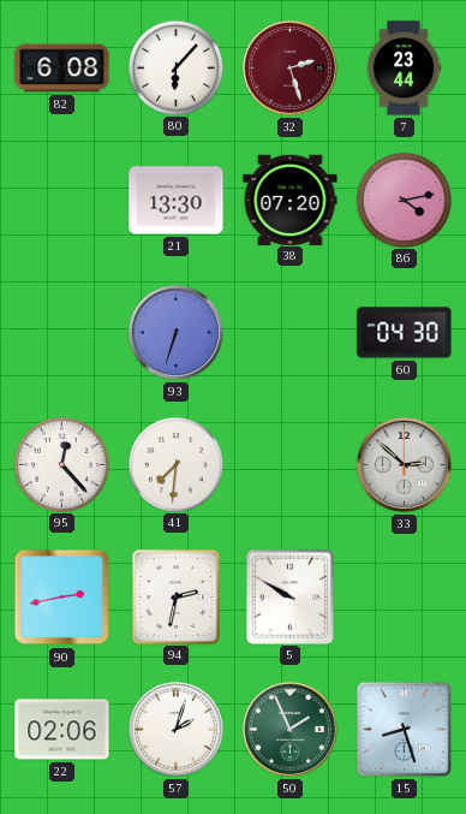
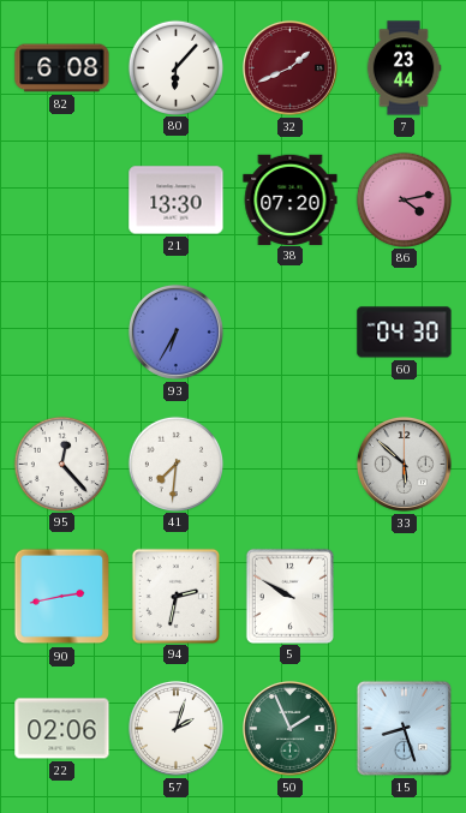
32: 2:27 -> 1:41
93: 6:33 -> 6:35
33: 2:52 -> 5:52
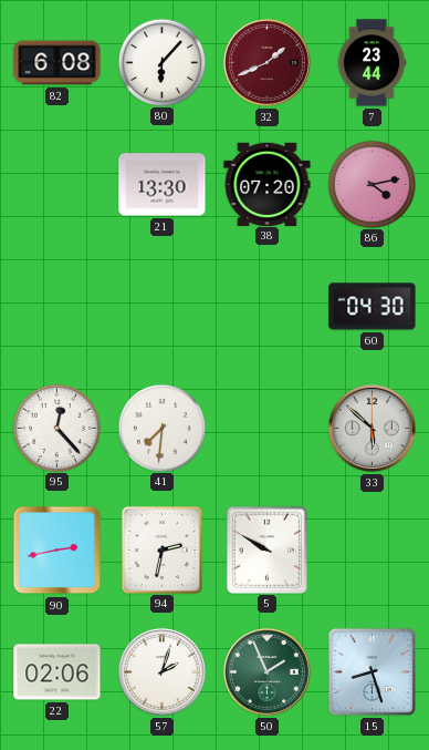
93: 6:35 -> none
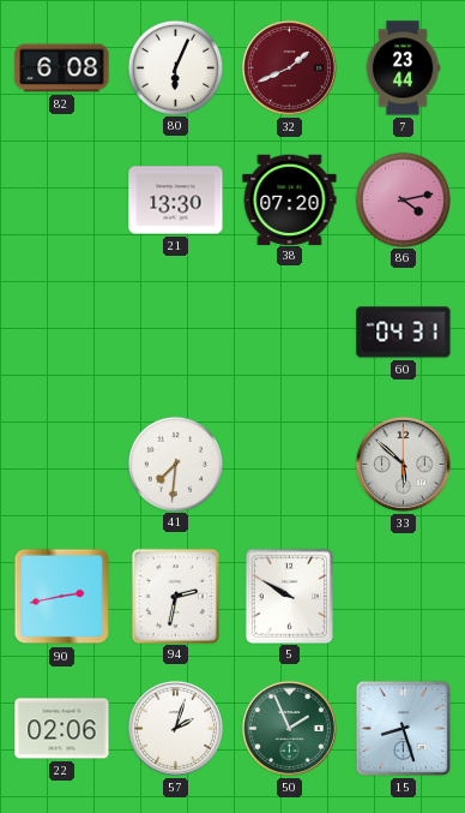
80: 6:07 -> 6:04
60: 04:30 -> 04:31
95: 12:23 -> none
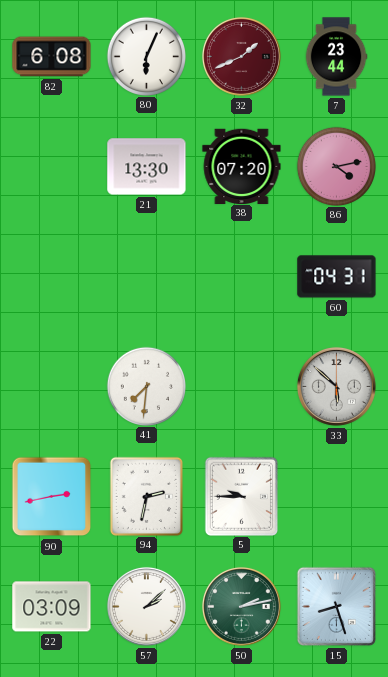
5: 9:50 -> 9:45
22: 02:06 -> 03:09
57: 2:03 -> 2:08
50: 1:56 -> 2:13
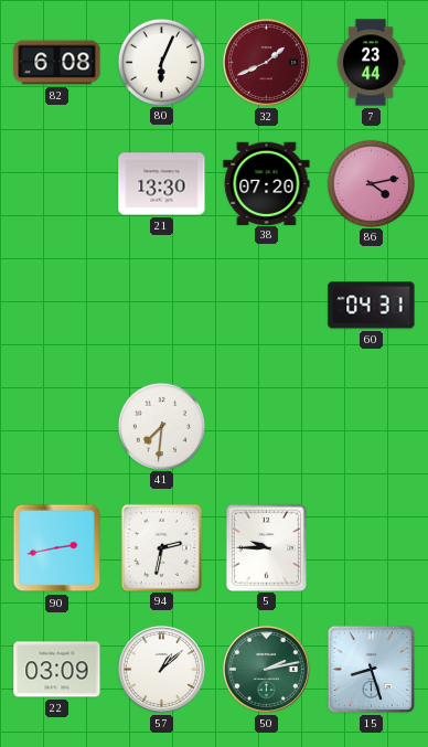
33: 5:52 -> none
57: 2:08 -> 1:08
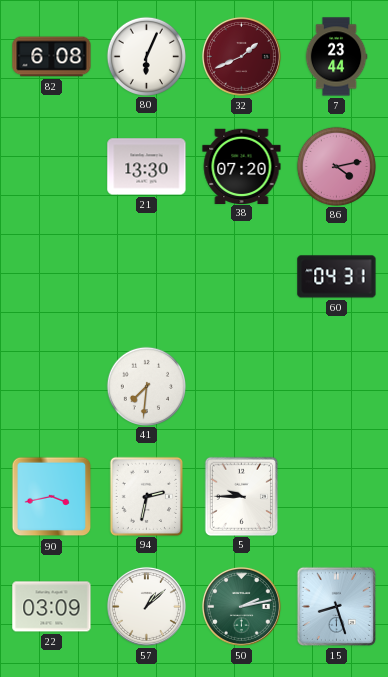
90: 2:43 -> 3:43
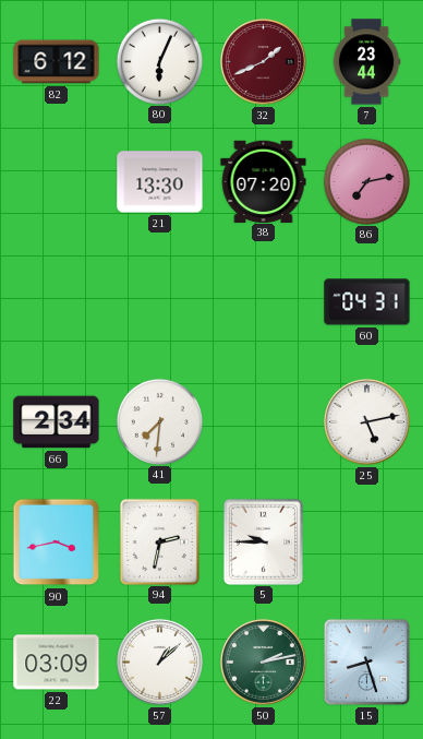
82: 6:08 -> 6:12
86: 4:13 -> 7:13
66: none -> 2:34
25: none -> 5:13
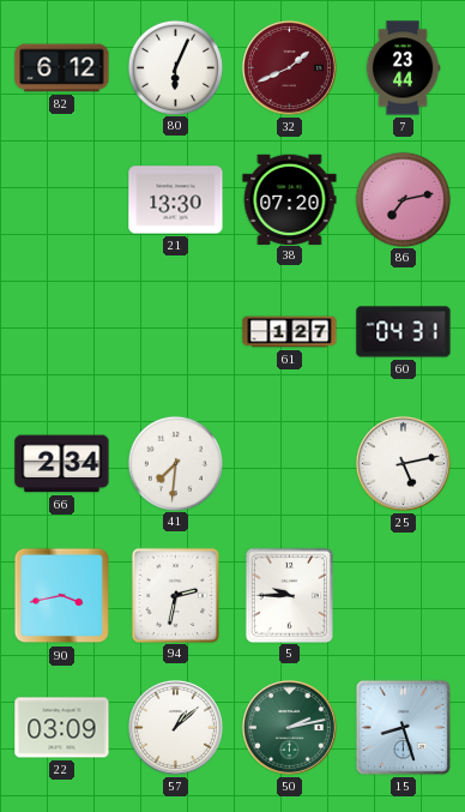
61: none -> 1:27
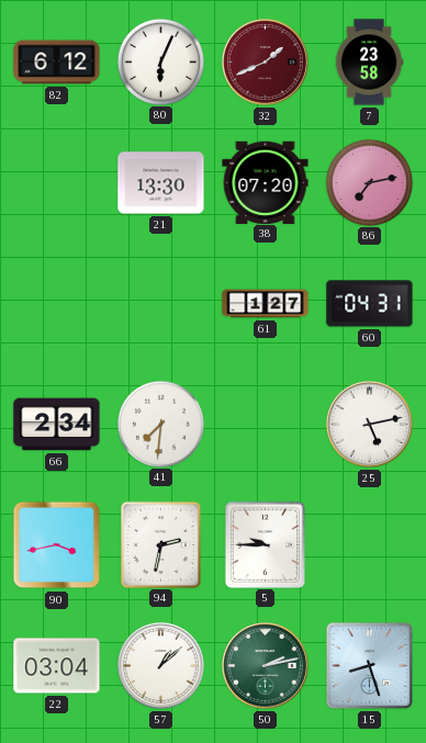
7: 23:44 -> 23:58
22: 03:09 -> 03:04
